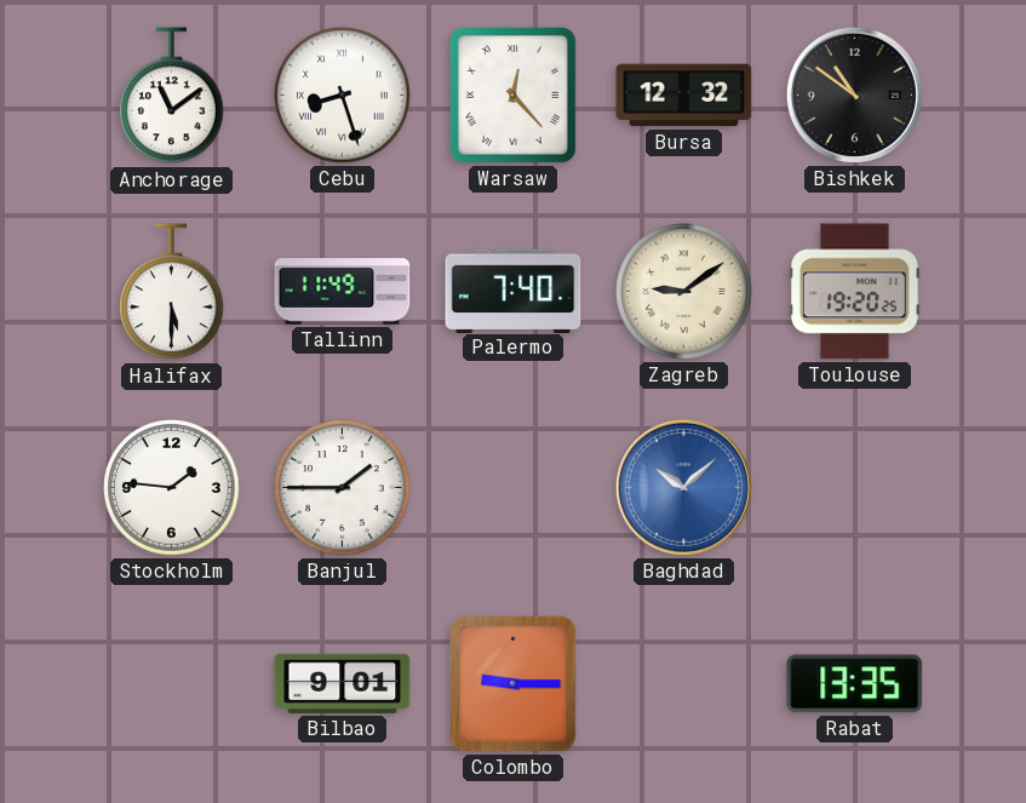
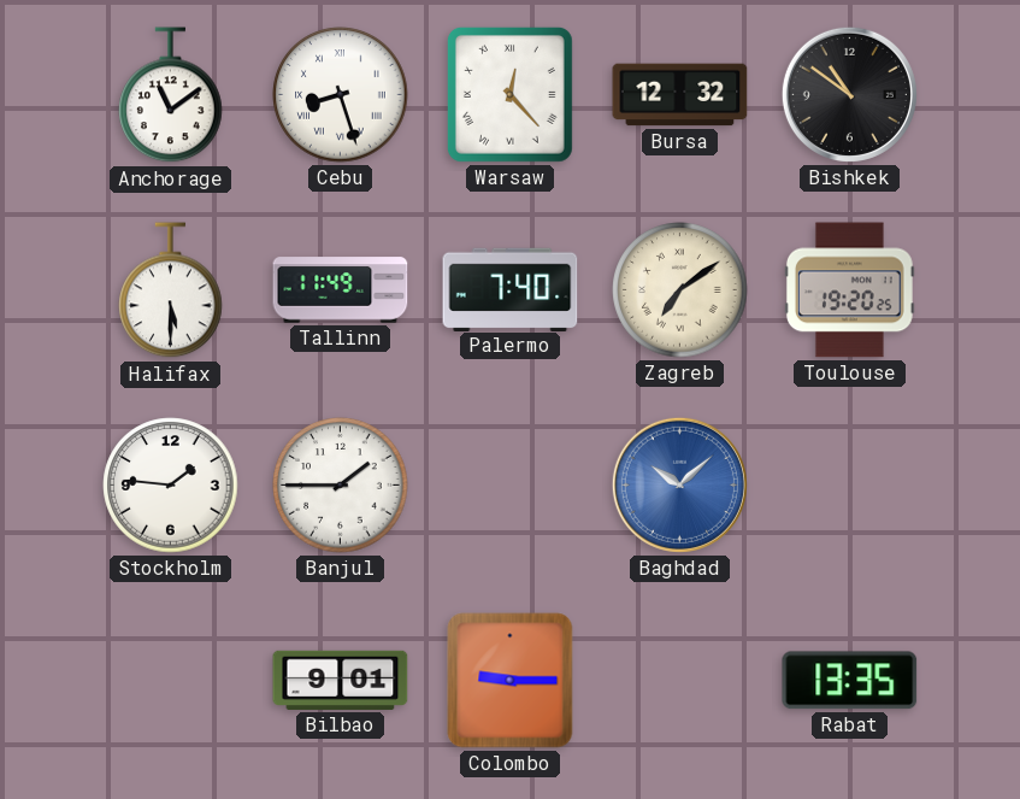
Zagreb: 9:09 -> 7:09
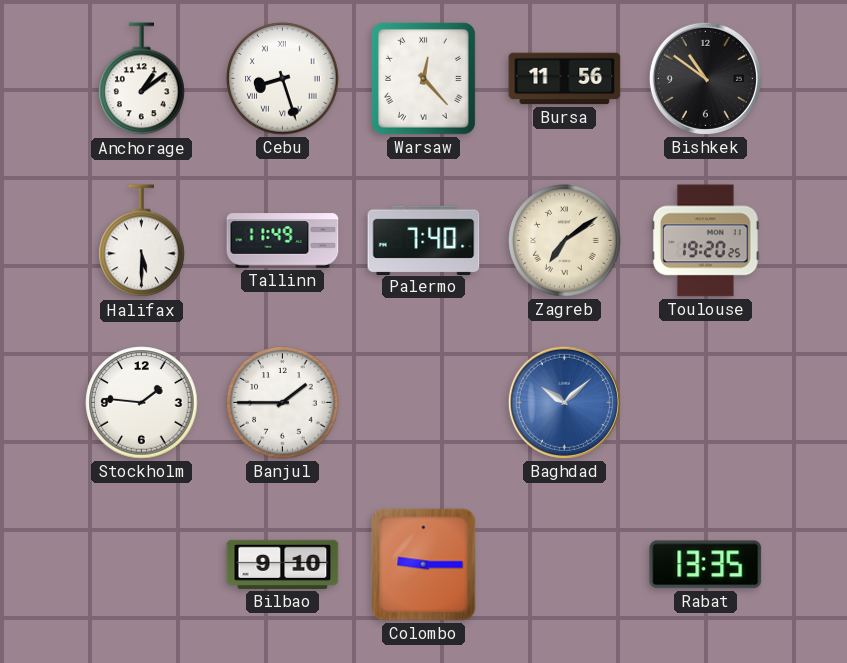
Anchorage: 11:09 -> 1:09
Bursa: 12:32 -> 11:56
Bilbao: 9:01 -> 9:10
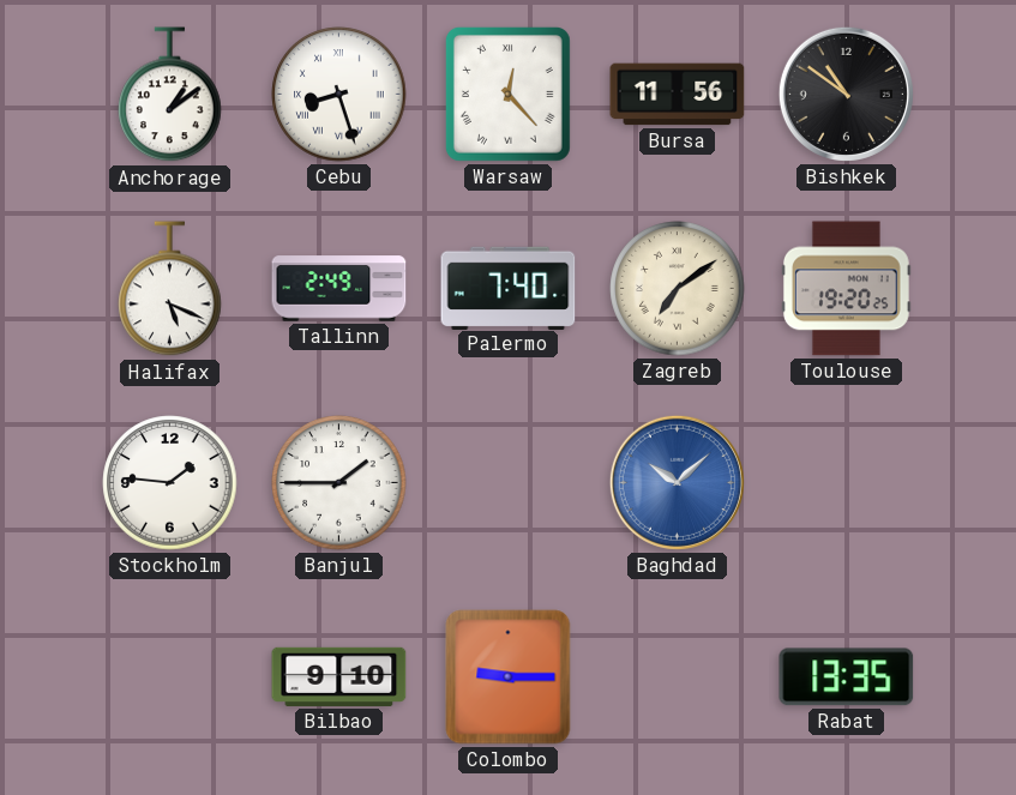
Halifax: 5:30 -> 5:19
Tallinn: 11:49 -> 2:49
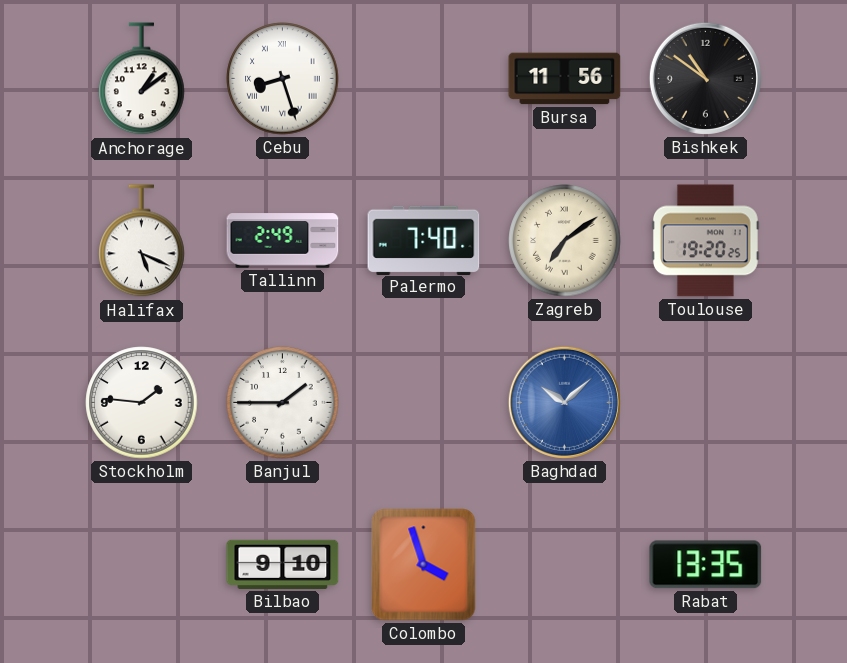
Warsaw: 12:23 -> none
Colombo: 9:15 -> 3:57
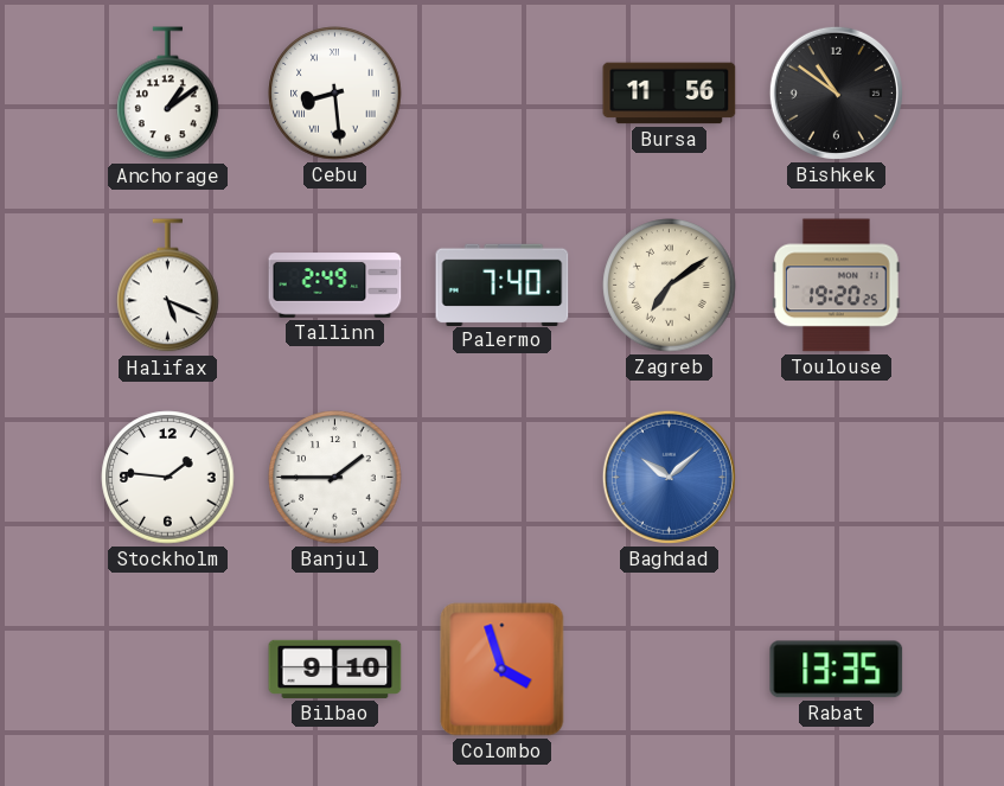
Cebu: 8:27 -> 8:29
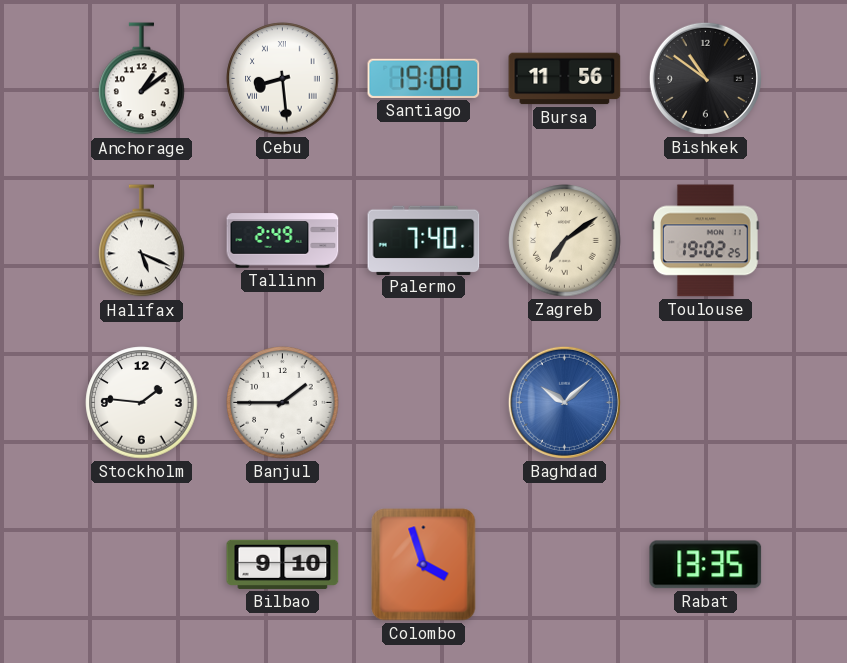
Santiago: none -> 19:00
Toulouse: 19:20 -> 19:02
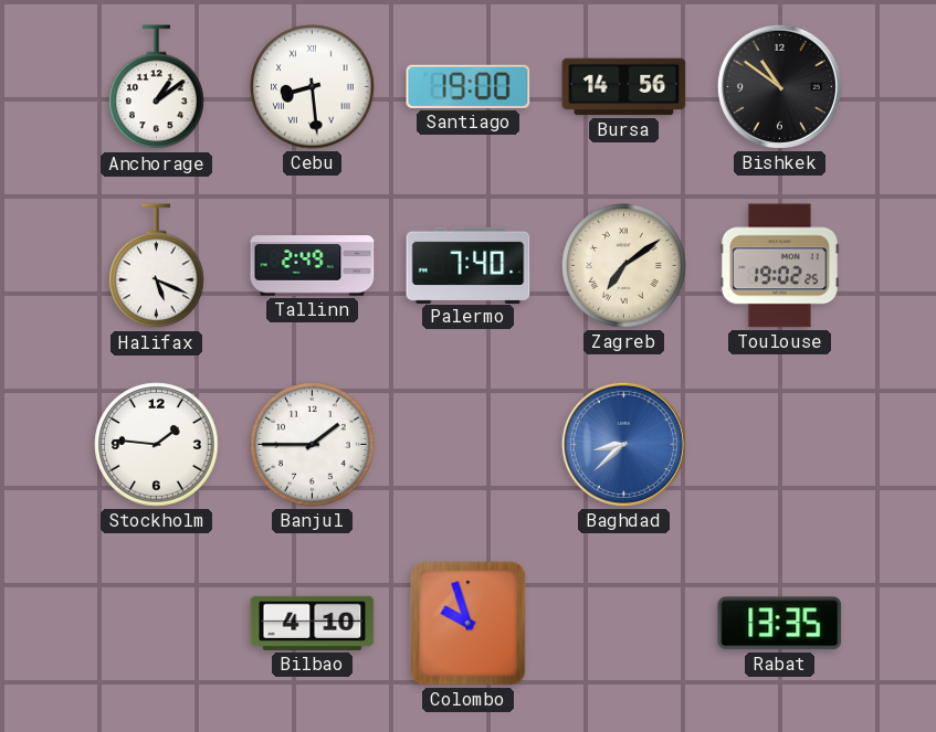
Bursa: 11:56 -> 14:56
Baghdad: 10:08 -> 8:38
Bilbao: 9:10 -> 4:10
Colombo: 3:57 -> 9:57
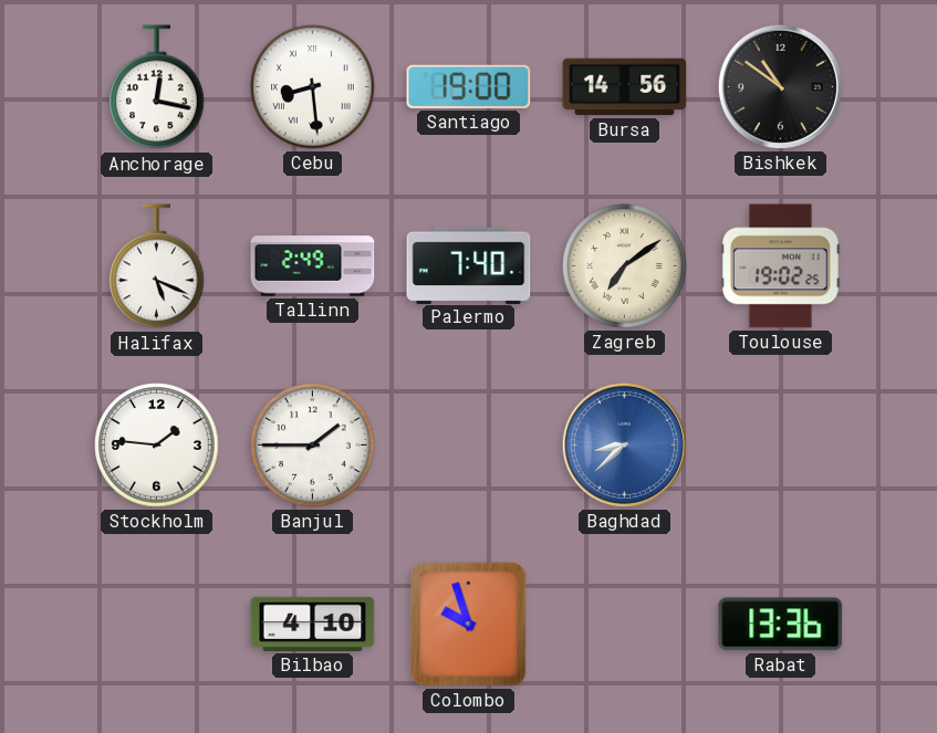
Anchorage: 1:09 -> 12:17
Rabat: 13:35 -> 13:36
